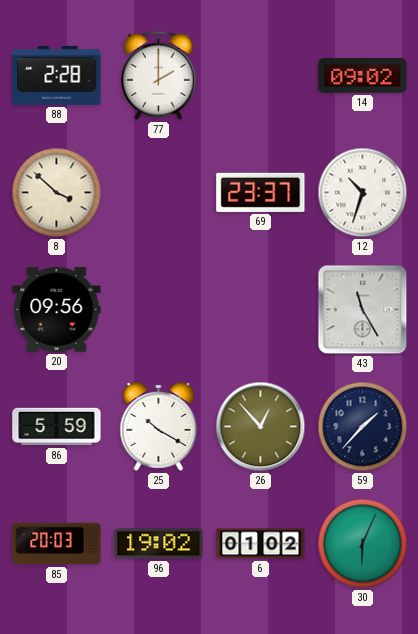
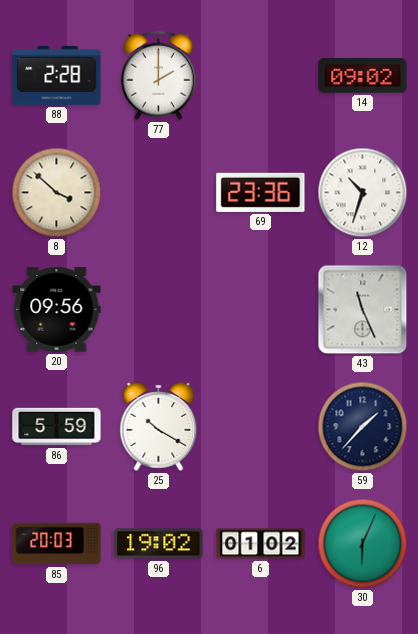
69: 23:37 -> 23:36
43: 11:25 -> 11:26
26: 12:53 -> none
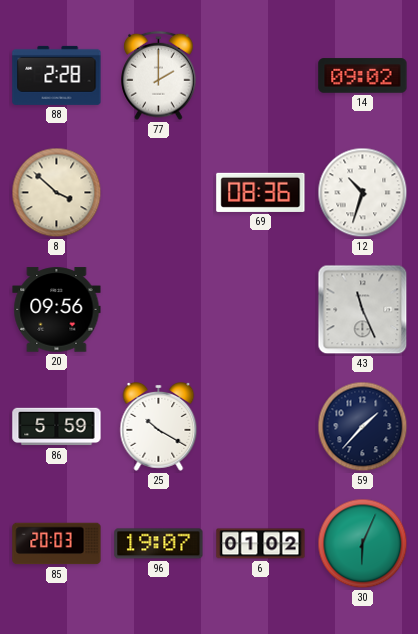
69: 23:36 -> 08:36
96: 19:02 -> 19:07
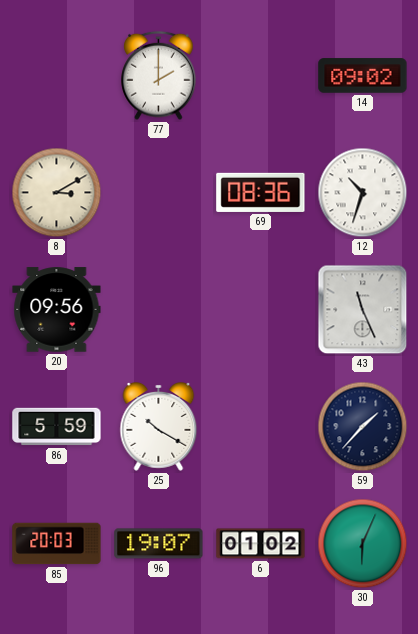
88: 2:28 -> none
8: 3:52 -> 3:10
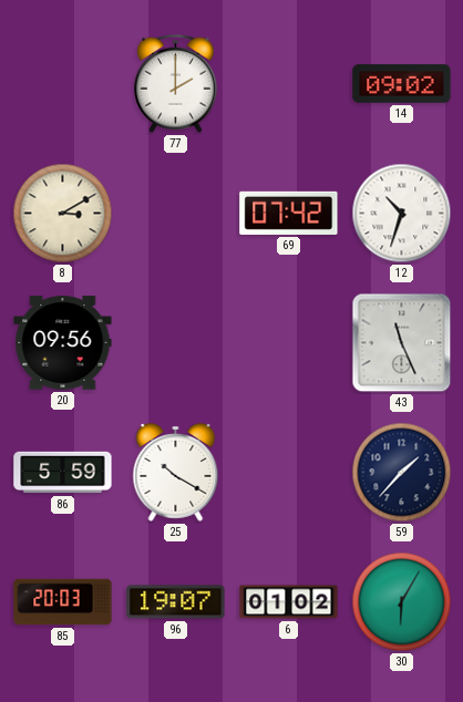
69: 08:36 -> 07:42
30: 6:04 -> 6:05
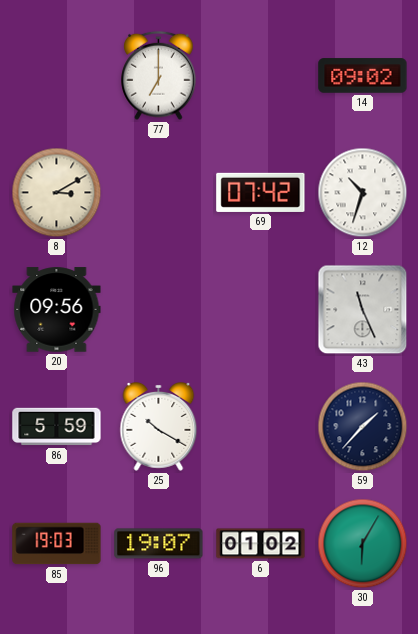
77: 2:00 -> 7:00
85: 20:03 -> 19:03
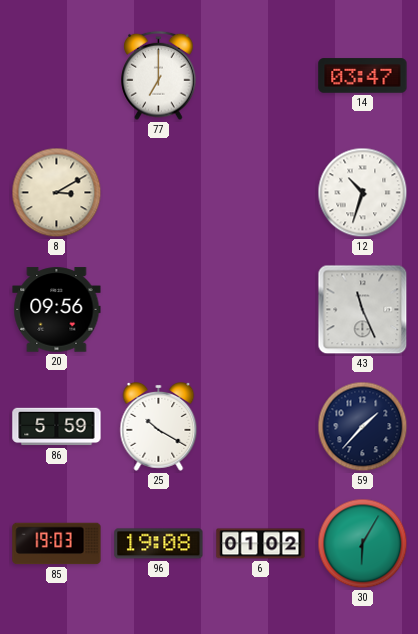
14: 09:02 -> 03:47
69: 07:42 -> none
96: 19:07 -> 19:08
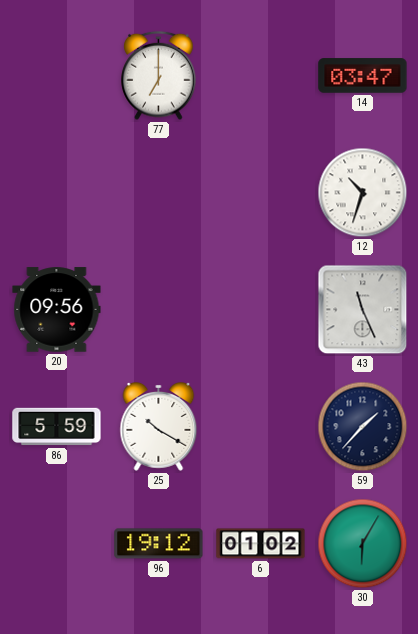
8: 3:10 -> none
85: 19:03 -> none
96: 19:08 -> 19:12
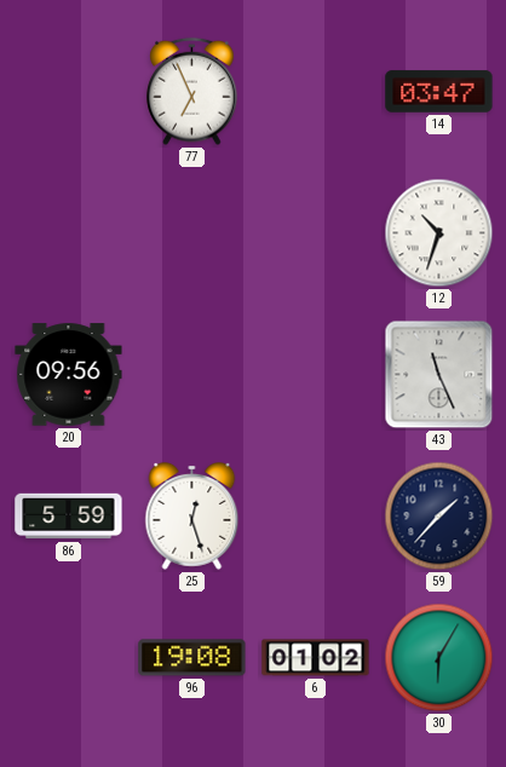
77: 7:00 -> 6:56
25: 10:20 -> 12:27
96: 19:12 -> 19:08
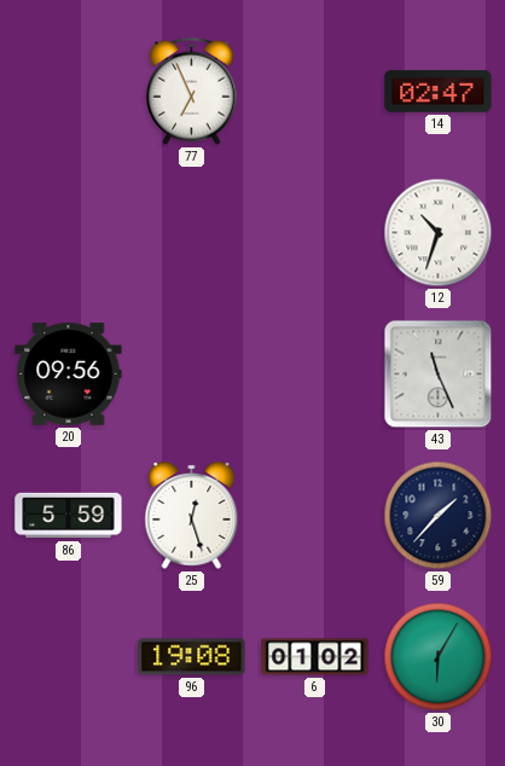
14: 03:47 -> 02:47
